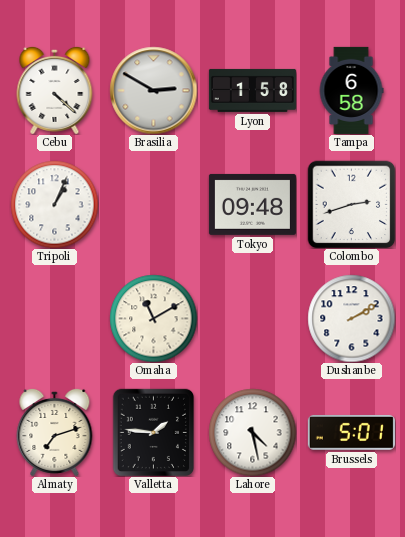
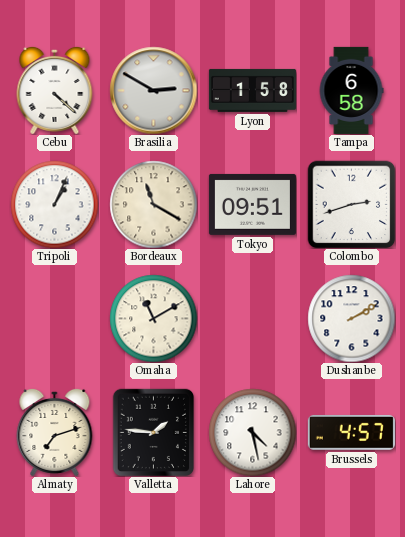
Bordeaux: none -> 11:20
Tokyo: 09:48 -> 09:51
Brussels: 5:01 -> 4:57
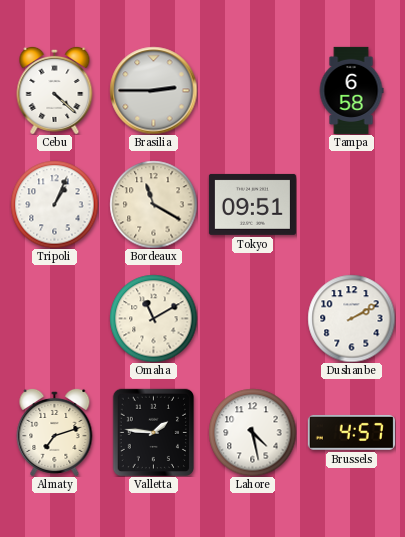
Brasilia: 2:50 -> 2:45
Lyon: 1:58 -> none
Colombo: 2:42 -> none
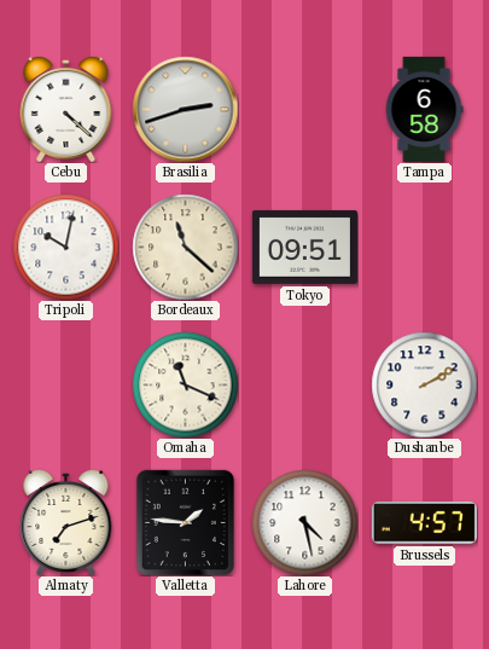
Brasilia: 2:45 -> 2:42
Tripoli: 1:04 -> 10:02
Bordeaux: 11:20 -> 11:22
Omaha: 11:10 -> 11:19
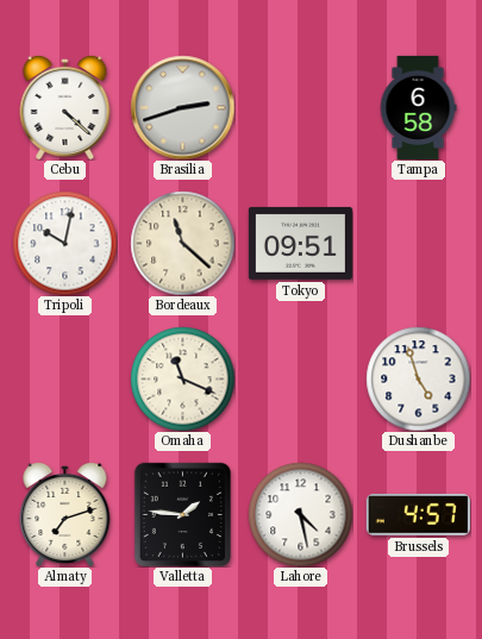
Dushanbe: 2:10 -> 4:57
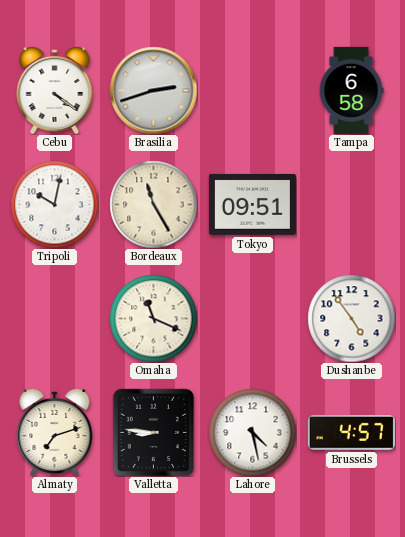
Cebu: 4:22 -> 4:21
Bordeaux: 11:22 -> 11:25
Dushanbe: 4:57 -> 4:54
Valletta: 1:46 -> 8:46
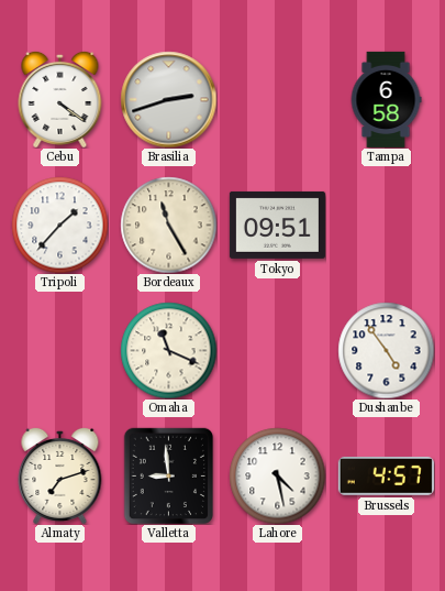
Tripoli: 10:02 -> 1:37
Valletta: 8:46 -> 8:59
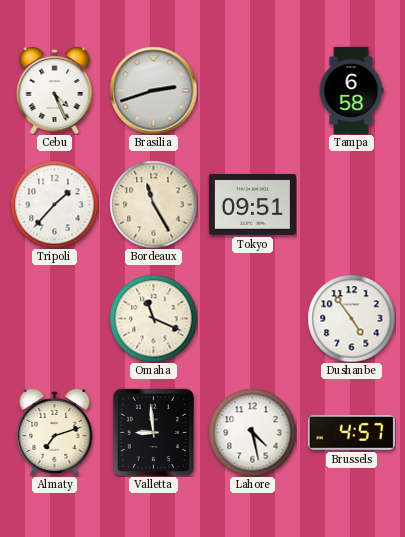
Cebu: 4:21 -> 4:26
